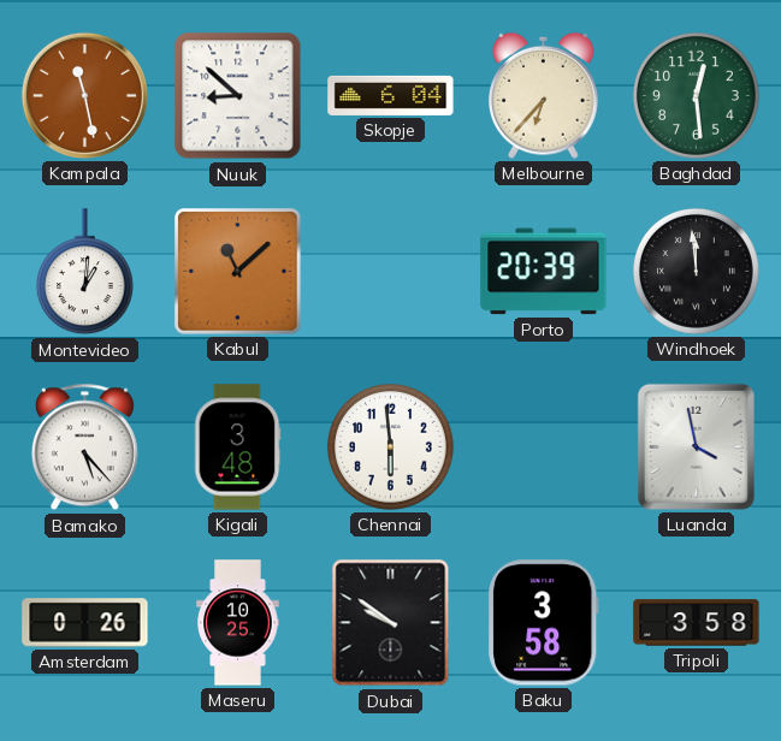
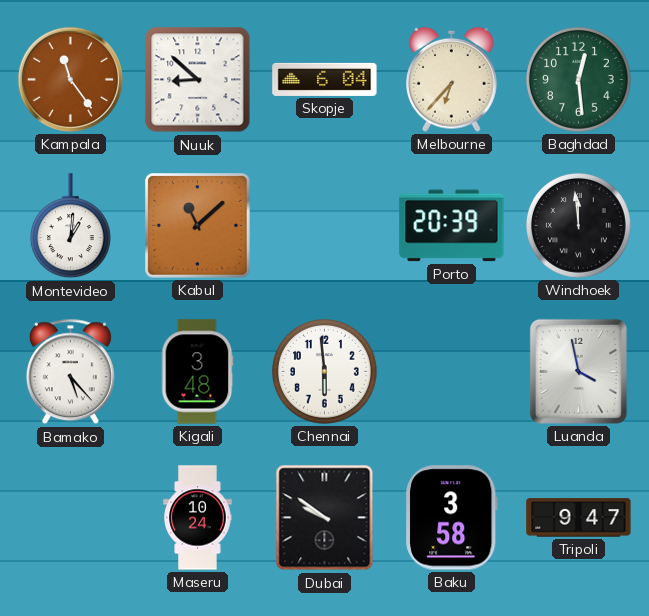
Kampala: 11:28 -> 11:24
Amsterdam: 0:26 -> none
Maseru: 10:25 -> 10:24
Tripoli: 3:58 -> 9:47
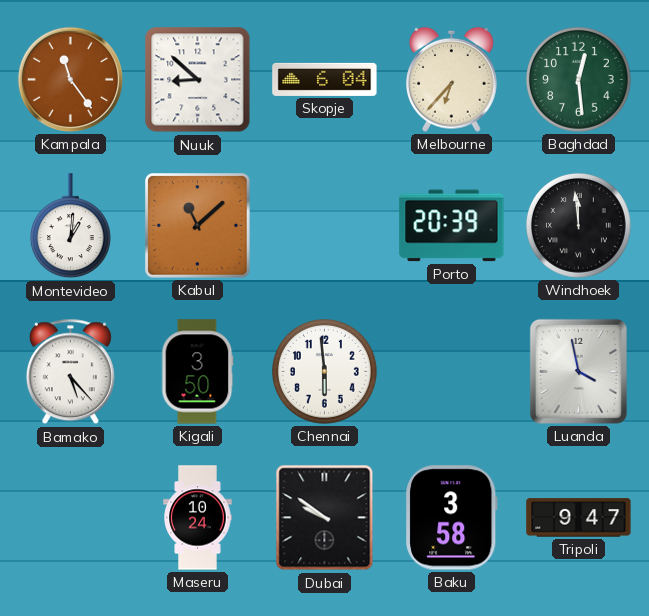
Kigali: 3:48 -> 3:50
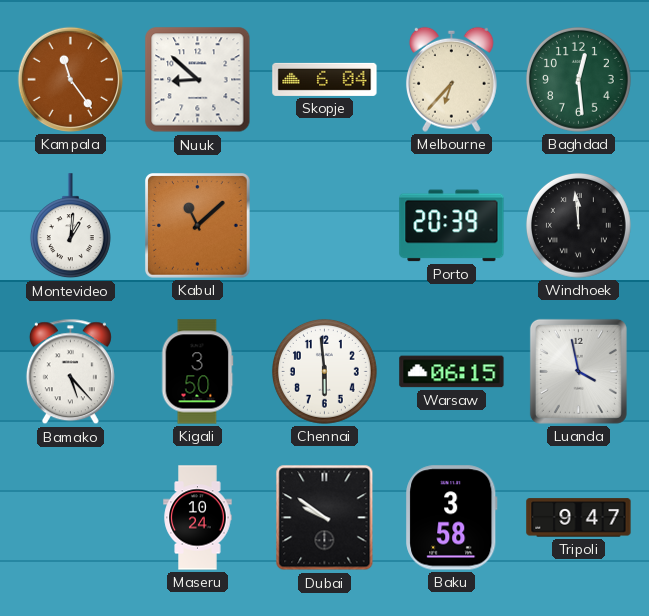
Warsaw: none -> 06:15
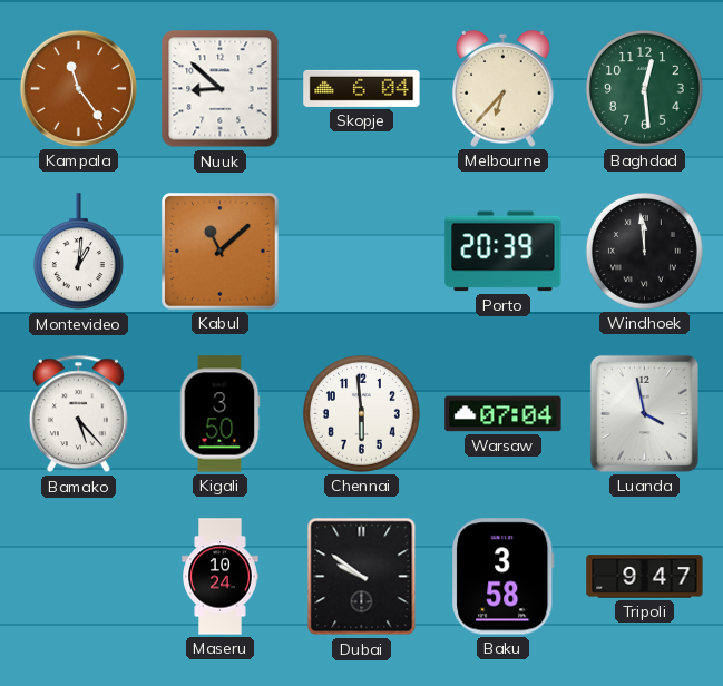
Warsaw: 06:15 -> 07:04
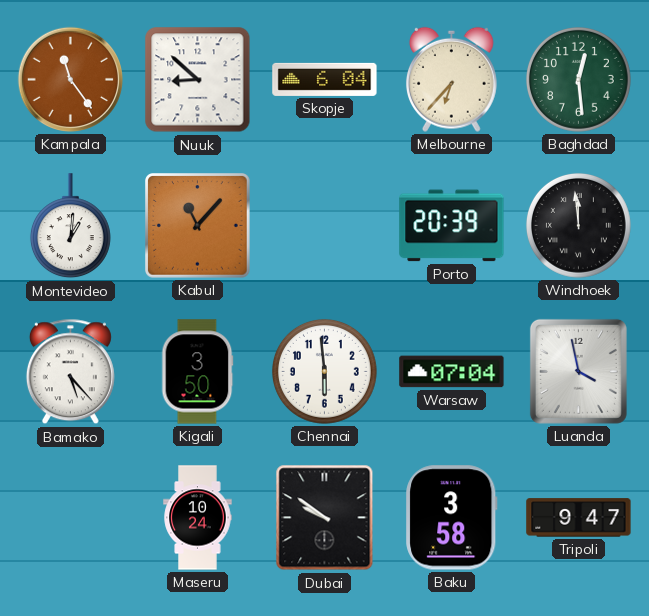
Kabul: 11:08 -> 11:07
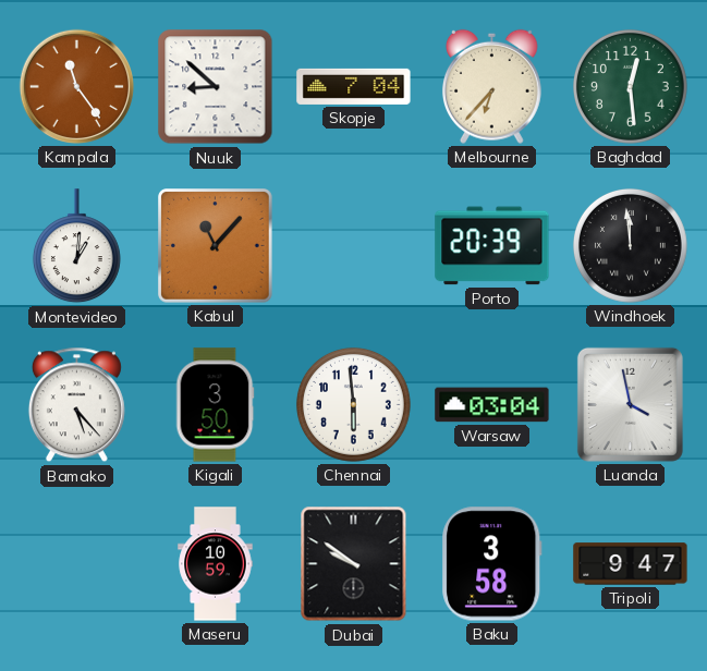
Skopje: 6:04 -> 7:04
Warsaw: 07:04 -> 03:04
Maseru: 10:24 -> 10:59
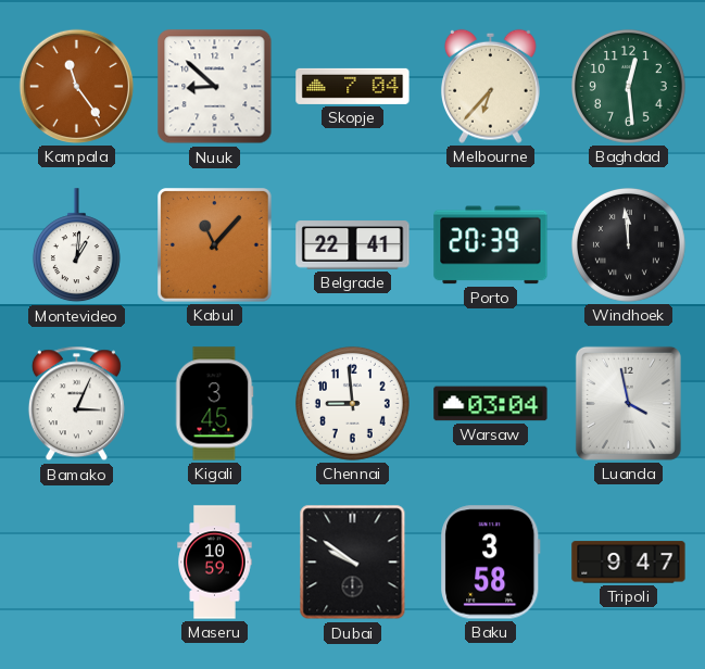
Belgrade: none -> 22:41
Bamako: 5:23 -> 3:04
Kigali: 3:50 -> 3:45
Chennai: 5:59 -> 8:59
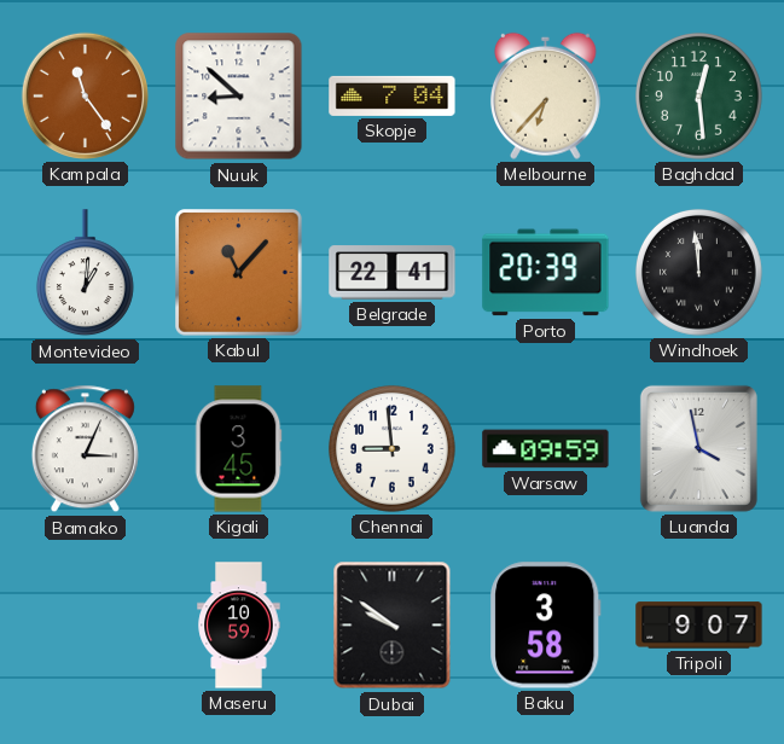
Warsaw: 03:04 -> 09:59
Tripoli: 9:47 -> 9:07
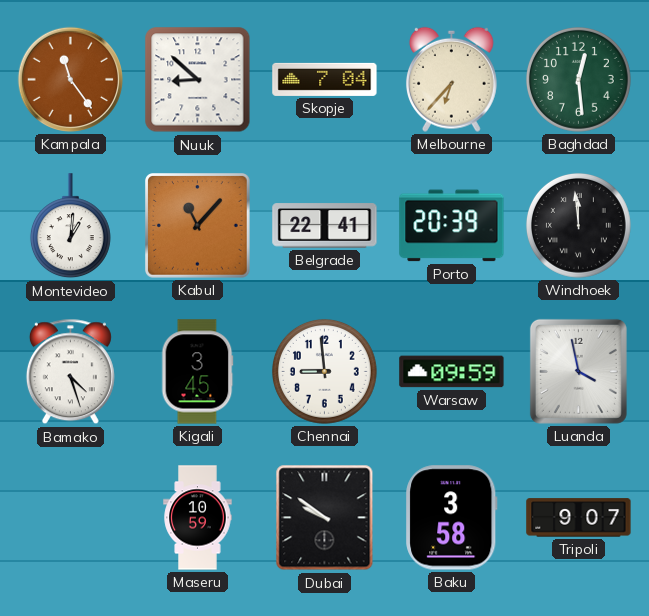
Bamako: 3:04 -> 4:27
